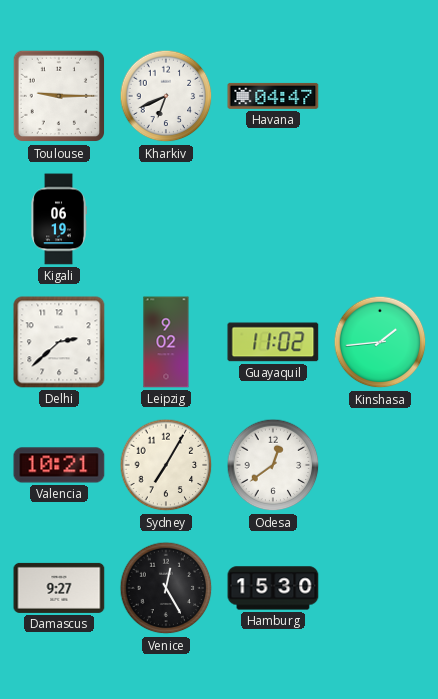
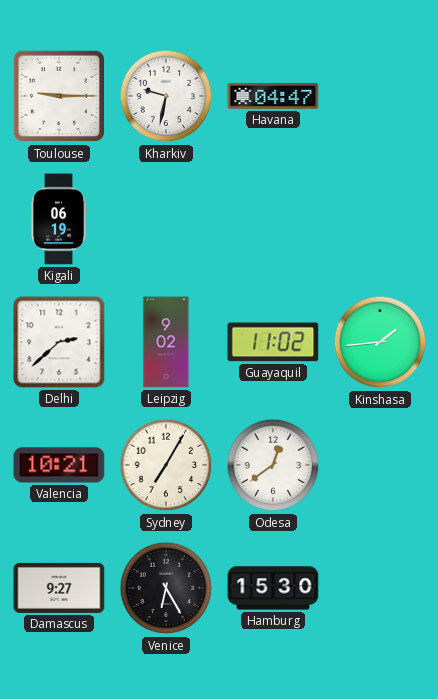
Kharkiv: 6:41 -> 9:32
Venice: 12:25 -> 6:25
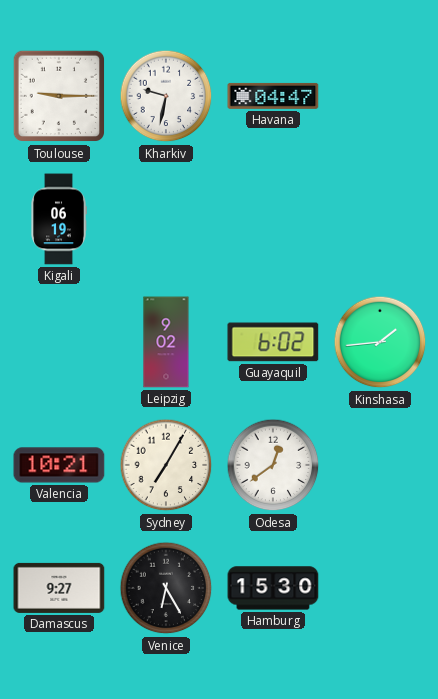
Delhi: 2:38 -> none
Guayaquil: 11:02 -> 6:02
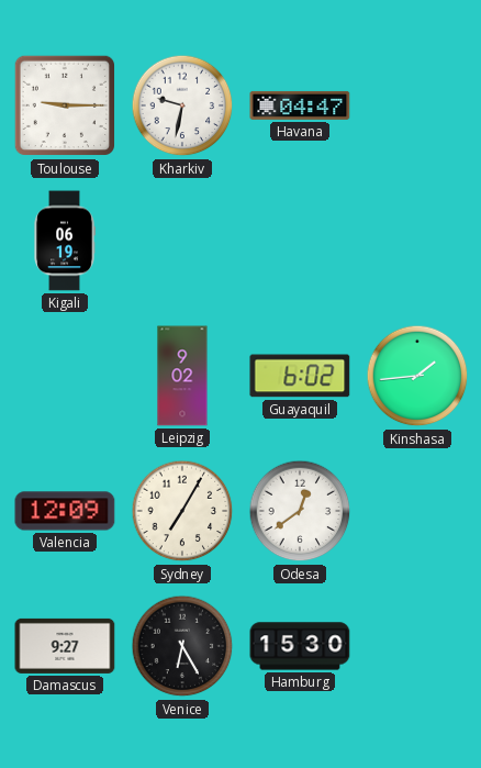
Valencia: 10:21 -> 12:09
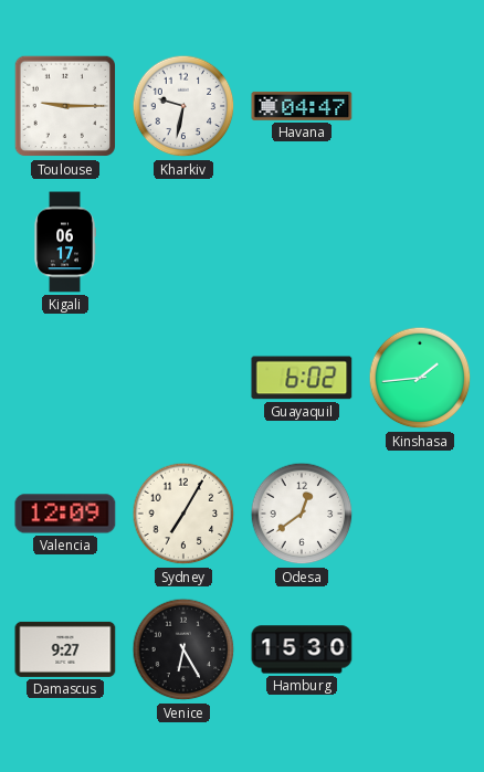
Kigali: 06:19 -> 06:17
Leipzig: 9:02 -> none
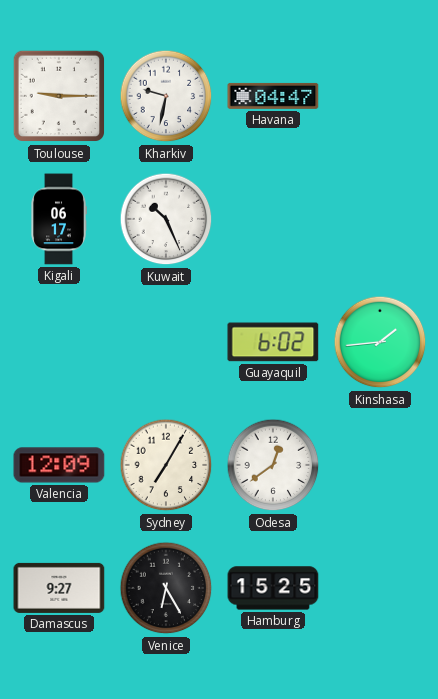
Kuwait: none -> 10:26
Hamburg: 15:30 -> 15:25
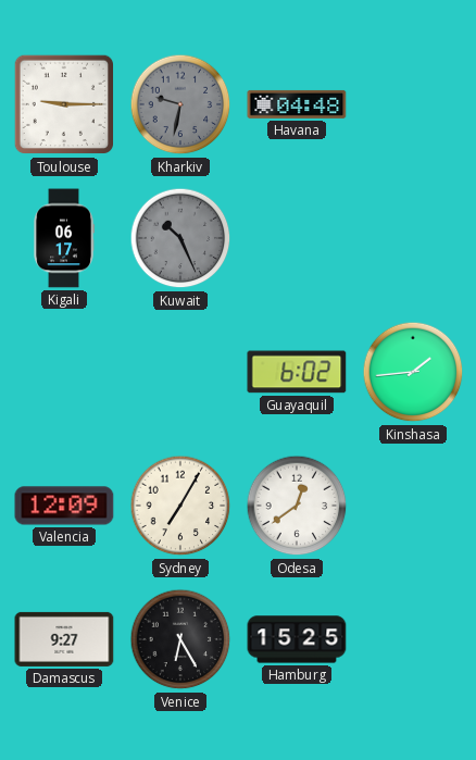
Kharkiv dial: white -> grey
Havana: 04:47 -> 04:48
Kuwait dial: white -> grey
